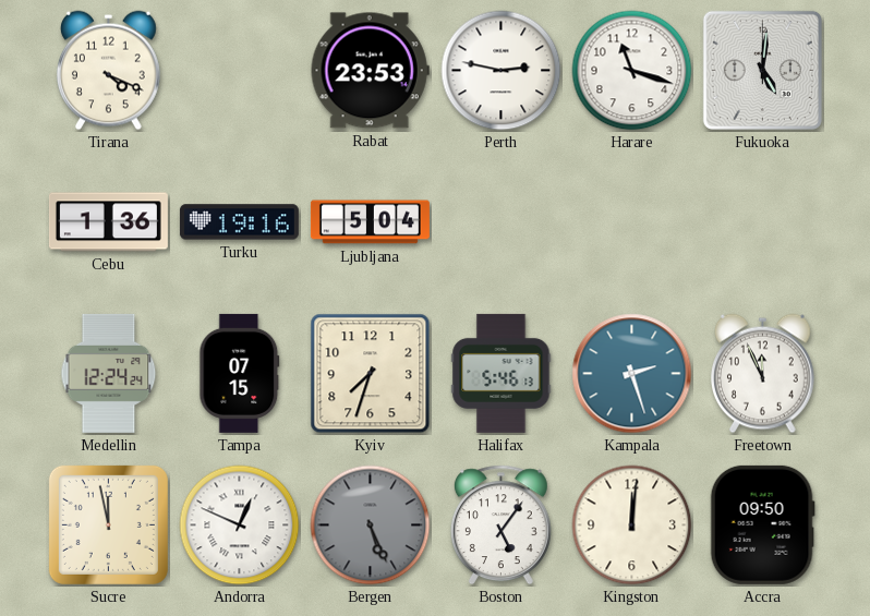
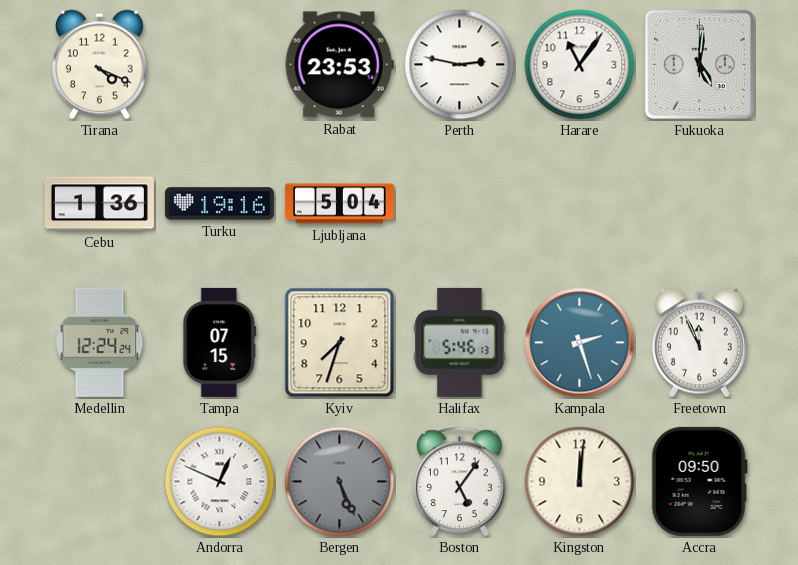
Harare: 11:18 -> 11:06
Sucre: 11:58 -> none
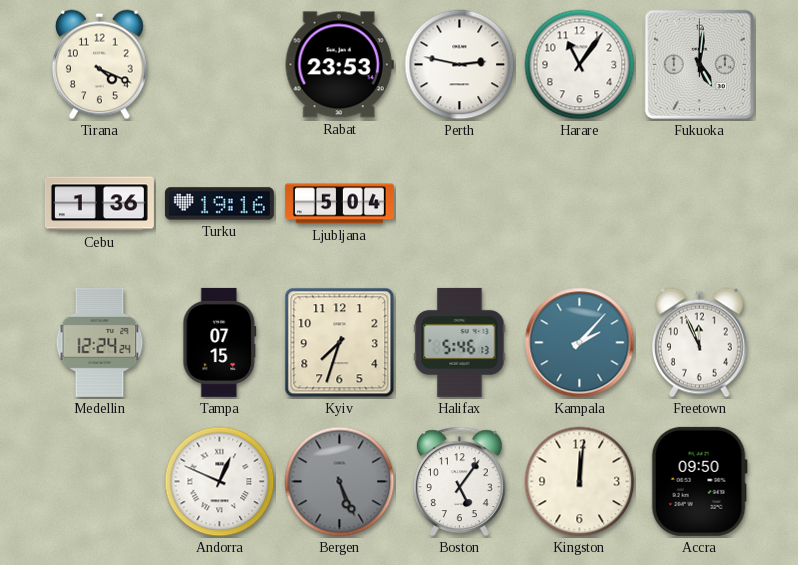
Kampala: 2:27 -> 2:07
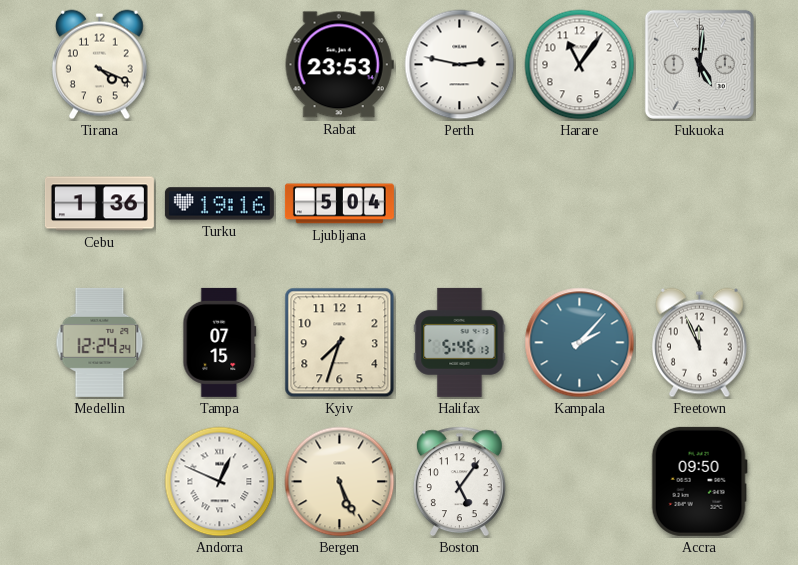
Bergen dial: grey -> cream
Kingston: 12:01 -> none
